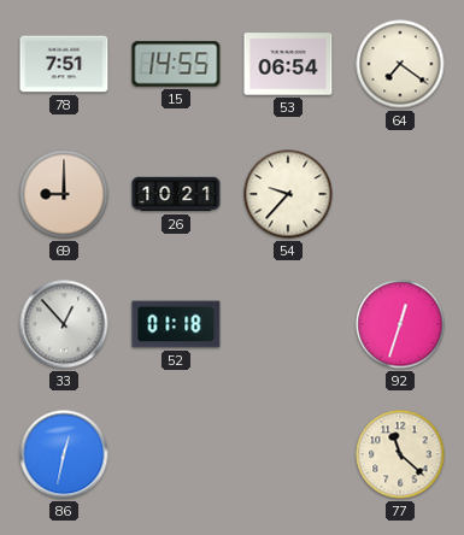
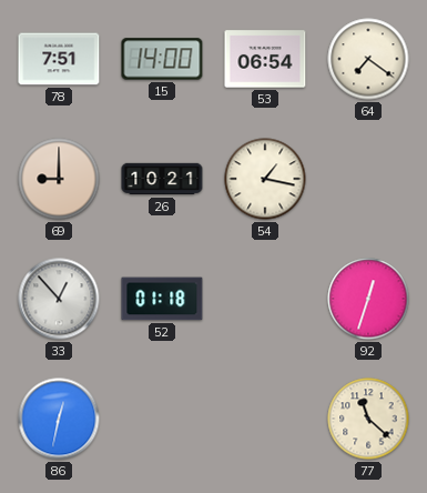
15: 14:55 -> 14:00
54: 9:37 -> 1:17
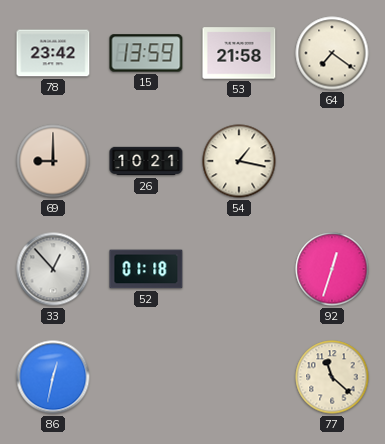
78: 7:51 -> 23:42
15: 14:00 -> 13:59
53: 06:54 -> 21:58
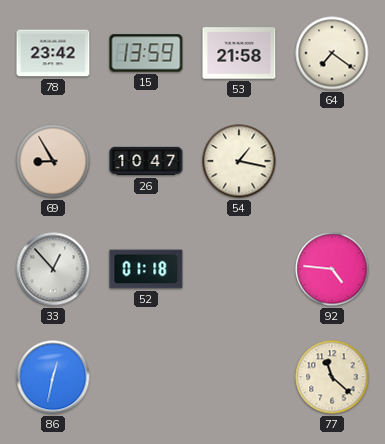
69: 9:00 -> 8:55
26: 10:21 -> 10:47
92: 12:33 -> 4:46
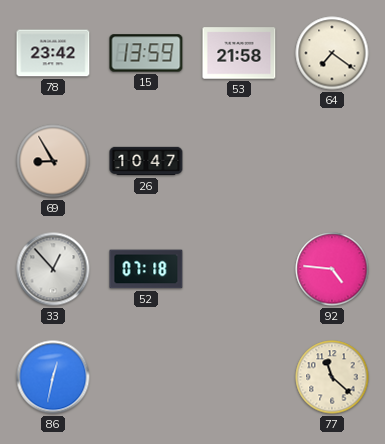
54: 1:17 -> none
52: 01:18 -> 07:18
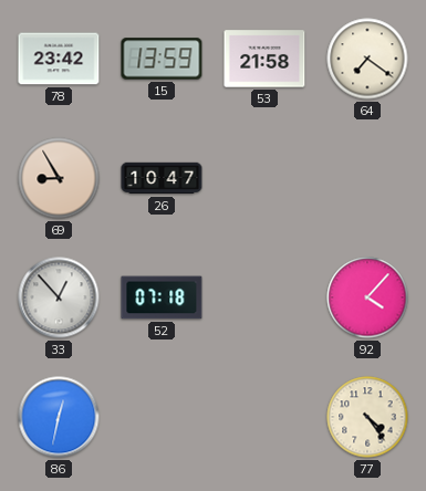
92: 4:46 -> 4:07
77: 11:22 -> 4:24
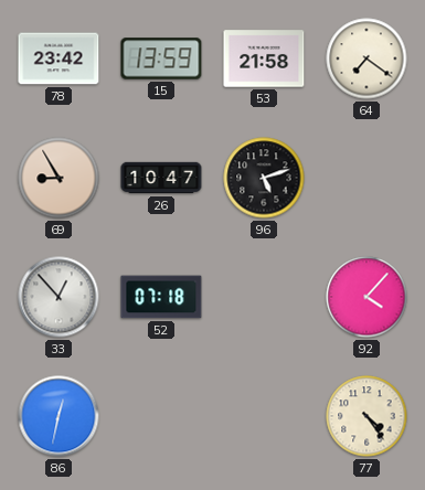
96: none -> 5:12
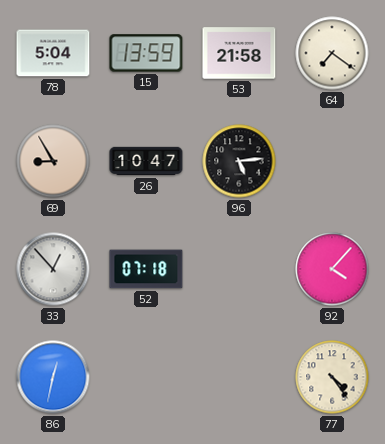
78: 23:42 -> 5:04
96: 5:12 -> 5:14
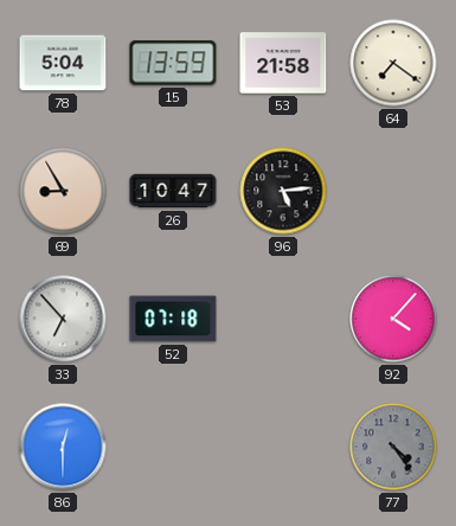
33: 12:53 -> 6:53
86: 12:32 -> 12:30
77 dial: cream -> grey
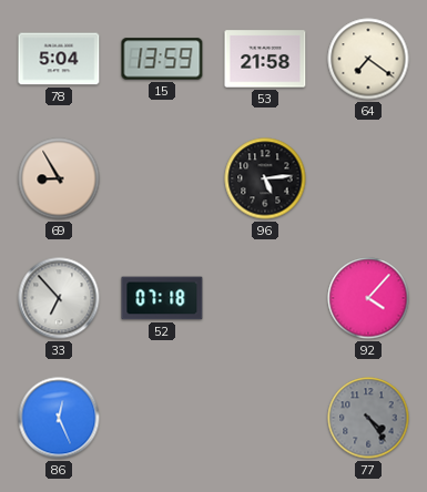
26: 10:47 -> none
86: 12:30 -> 12:26
